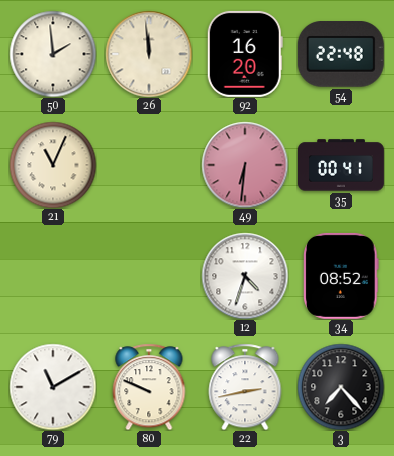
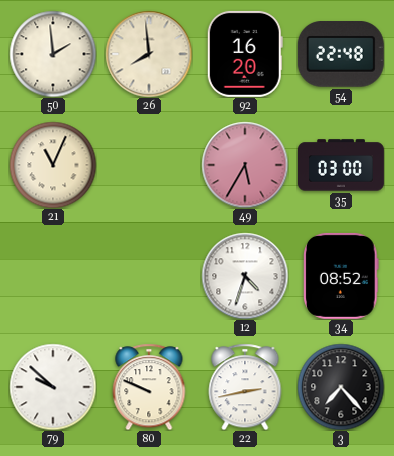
26: 11:59 -> 7:59
49: 6:31 -> 5:35
35: 00:41 -> 03:00
79: 11:10 -> 9:52
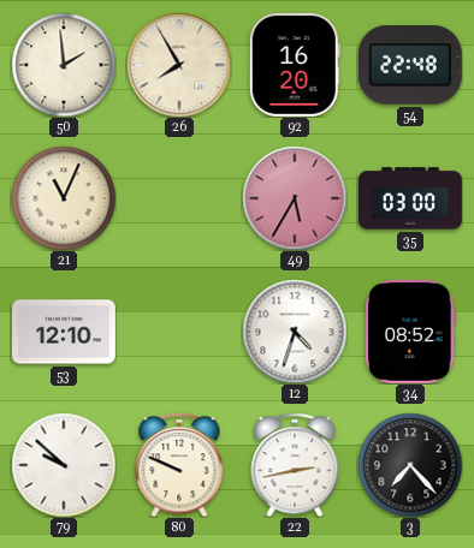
26: 7:59 -> 7:55
53: none -> 12:10
